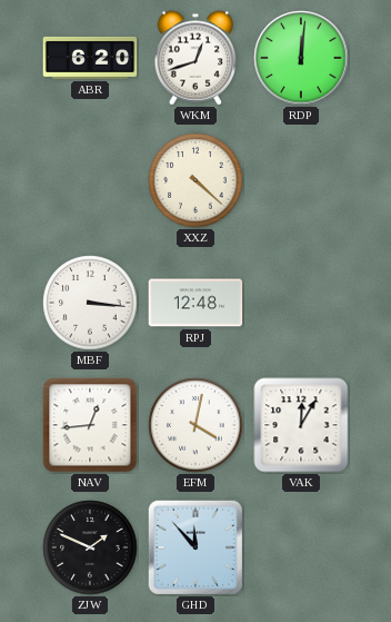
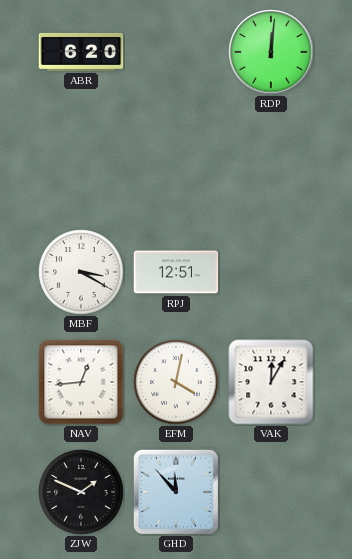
WKM: 12:42 -> none
XXZ: 4:22 -> none
MBF: 3:16 -> 3:20
RPJ: 12:48 -> 12:51
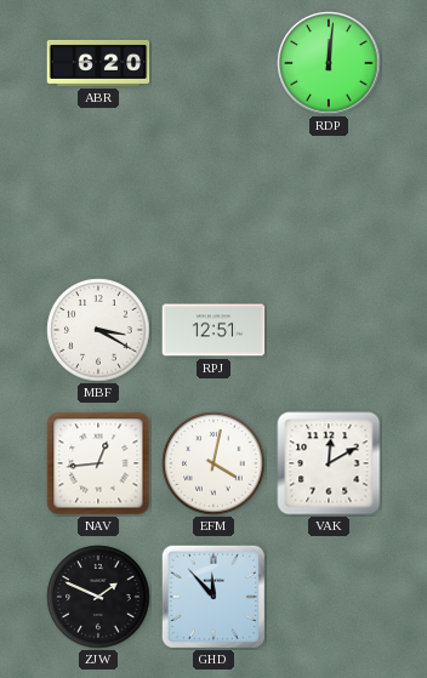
VAK: 12:05 -> 12:10
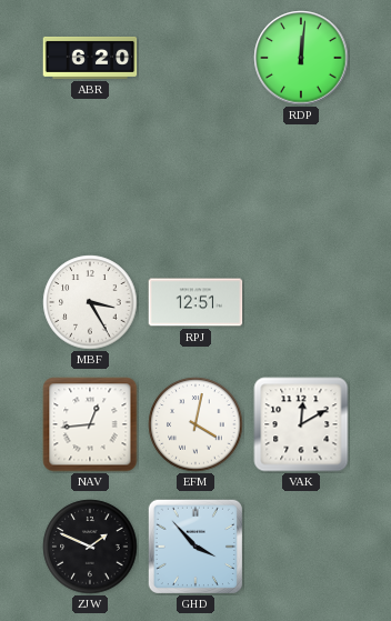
MBF: 3:20 -> 3:25
GHD: 11:53 -> 3:53
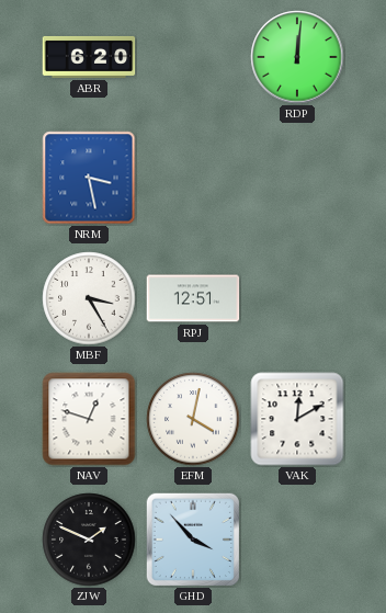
NRM: none -> 3:28
NAV: 12:44 -> 12:48
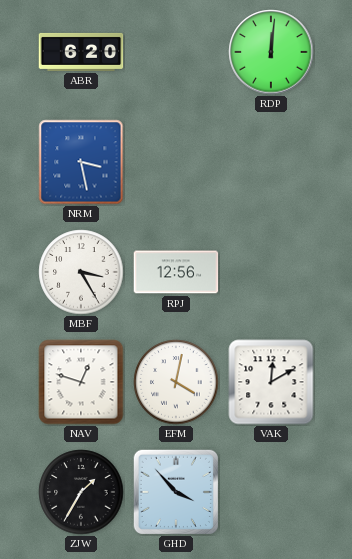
RPJ: 12:51 -> 12:56
ZJW: 1:49 -> 1:35
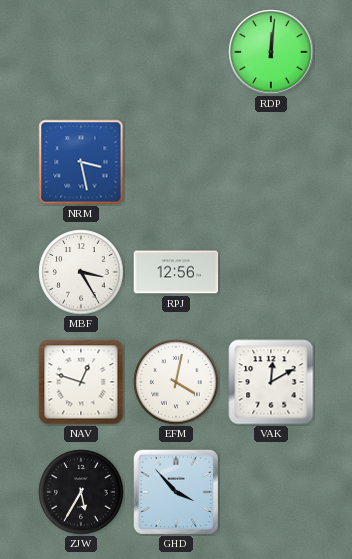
ABR: 6:20 -> none
ZJW: 1:35 -> 5:35
